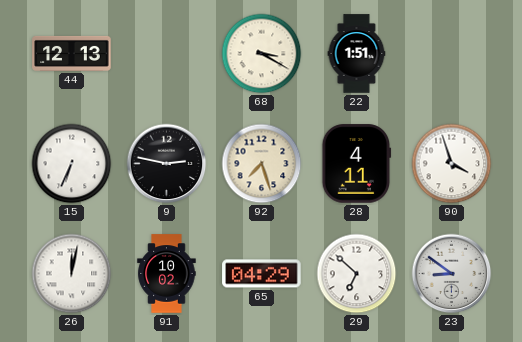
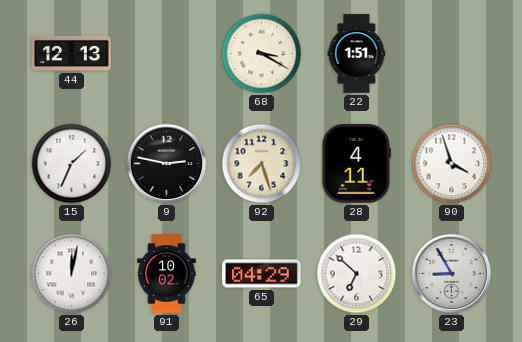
15: 6:34 -> 1:34
23: 8:51 -> 8:55
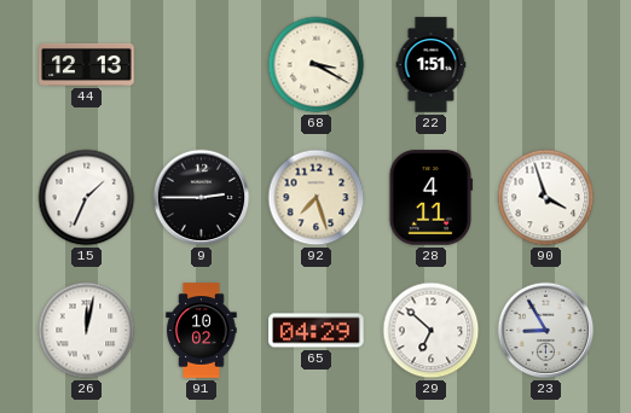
9: 2:47 -> 2:45
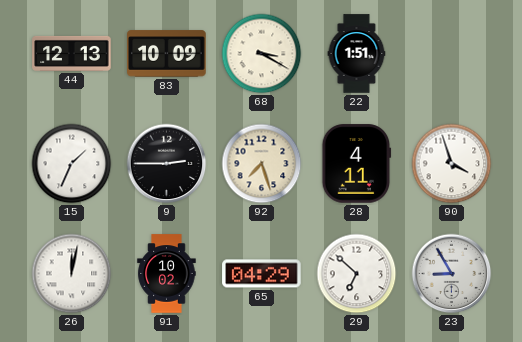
83: none -> 10:09
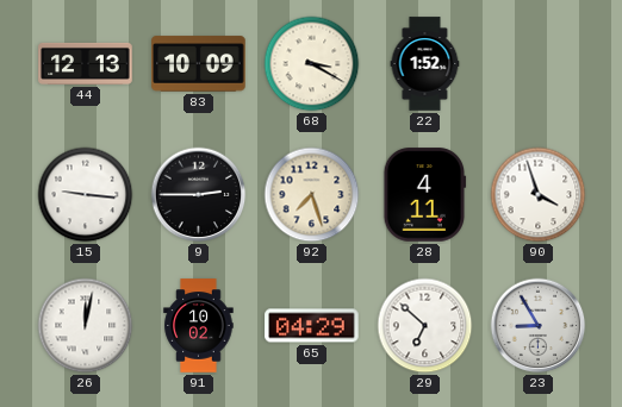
22: 1:51 -> 1:52
15: 1:34 -> 9:16
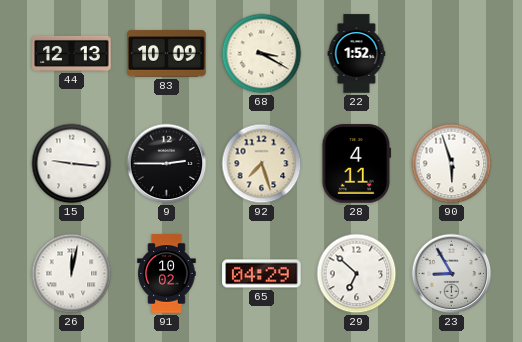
90: 3:57 -> 5:57
